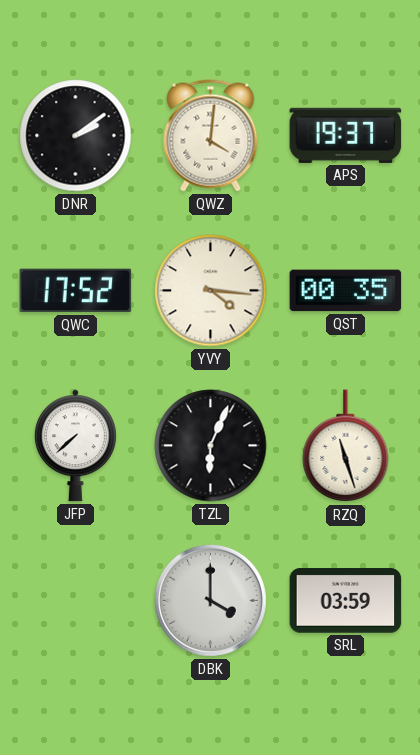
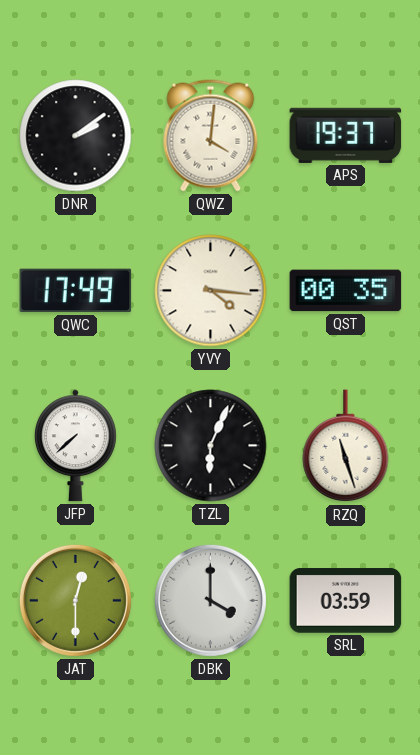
QWC: 17:52 -> 17:49
JAT: none -> 12:30
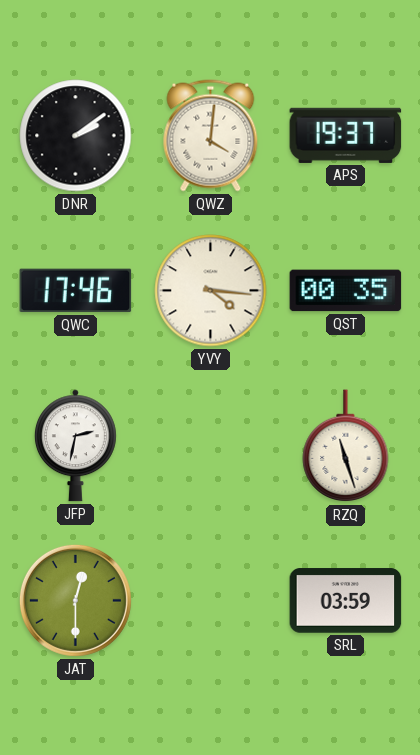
QWC: 17:49 -> 17:46
JFP: 7:38 -> 2:32
TZL: 6:04 -> none
DBK: 4:00 -> none
